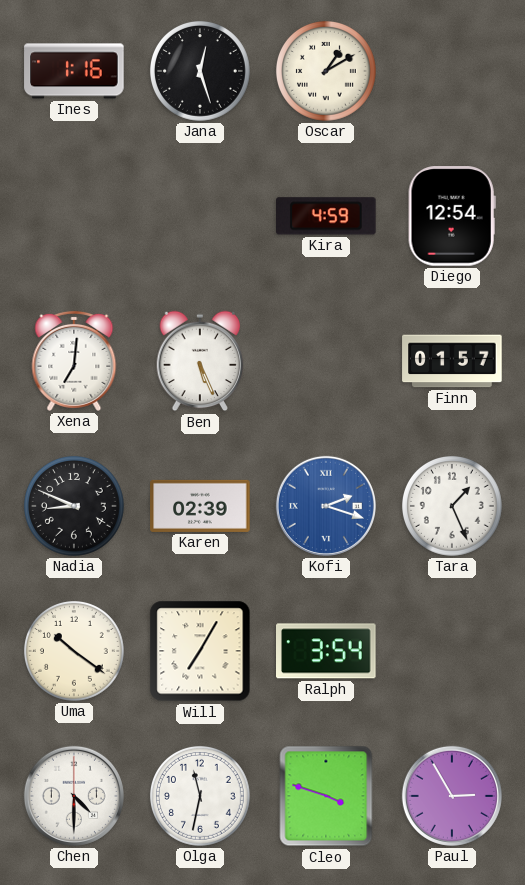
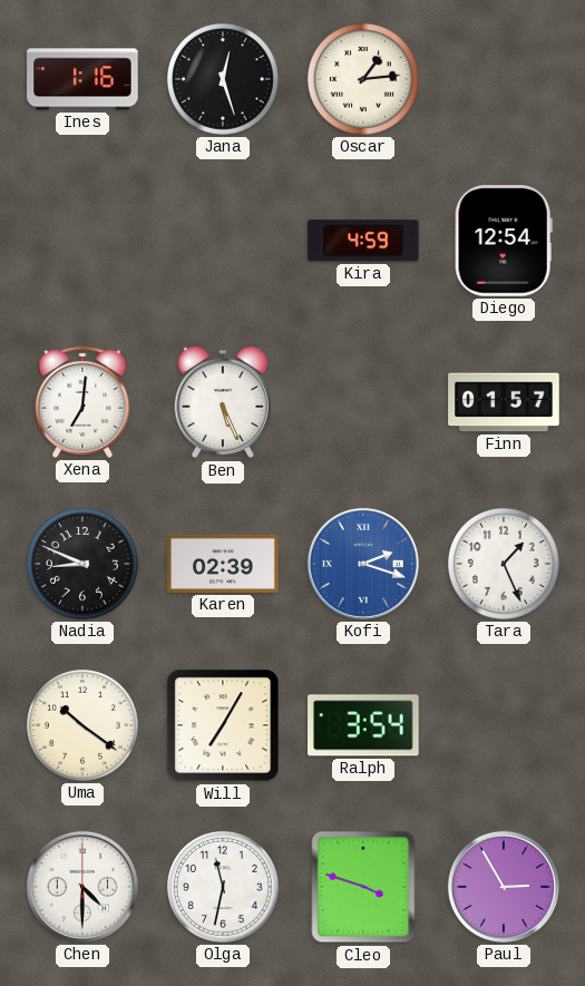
Oscar: 1:10 -> 1:14
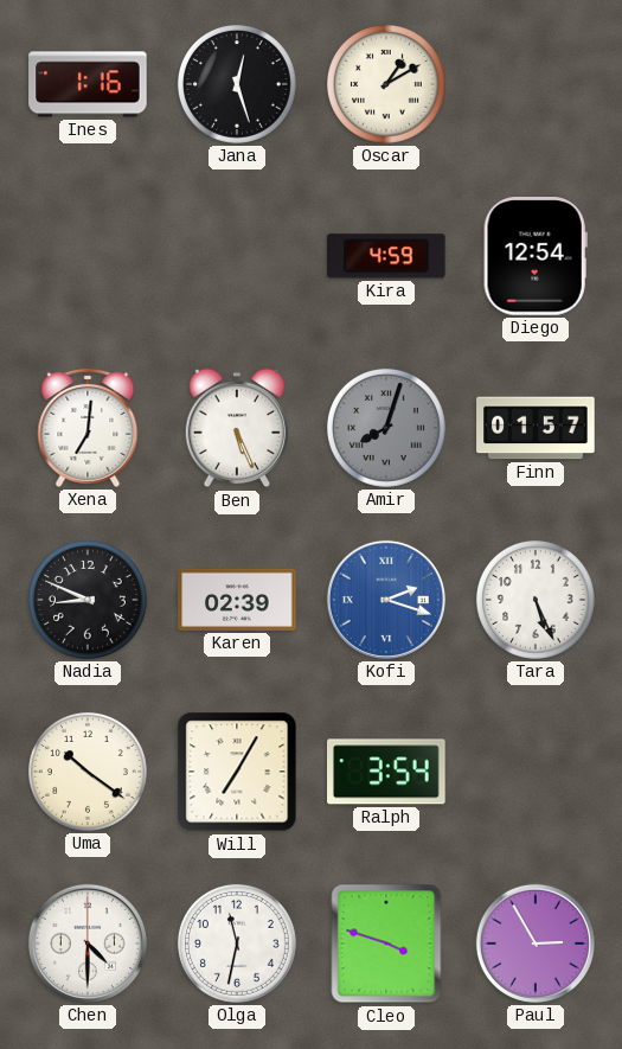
Oscar: 1:14 -> 1:10
Amir: none -> 8:03
Tara: 1:26 -> 5:26
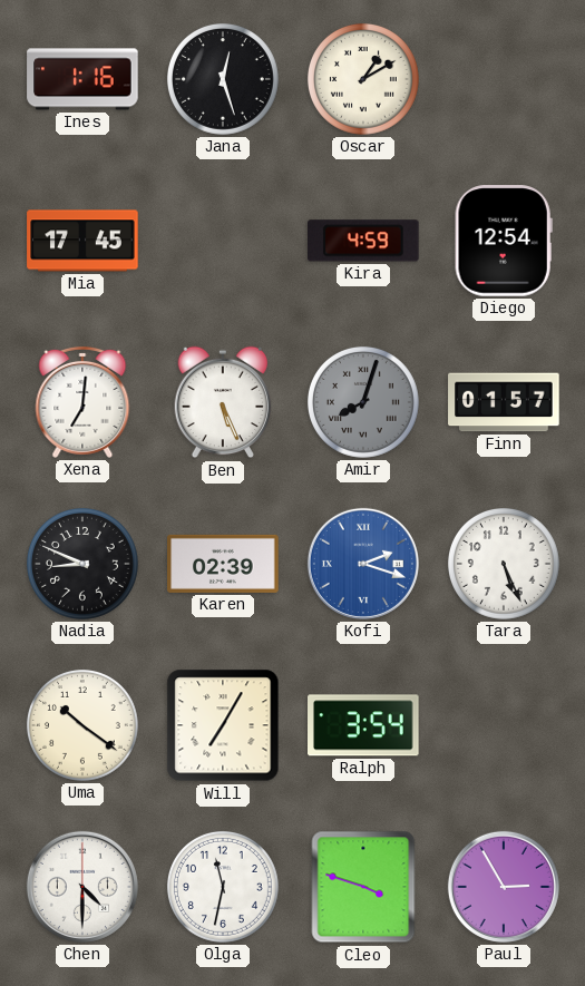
Mia: none -> 17:45
